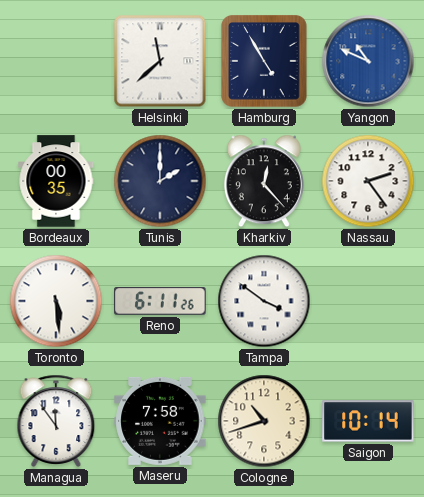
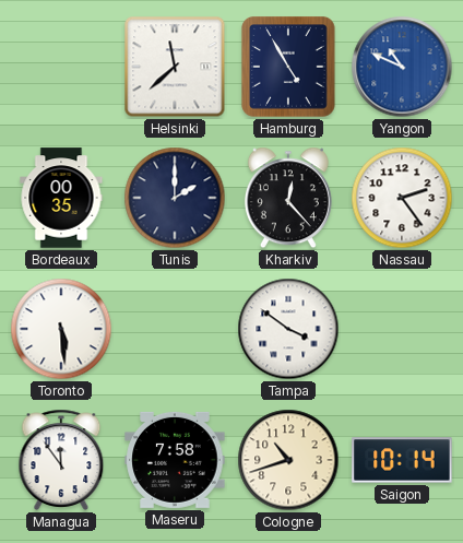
Reno: 6:11 -> none
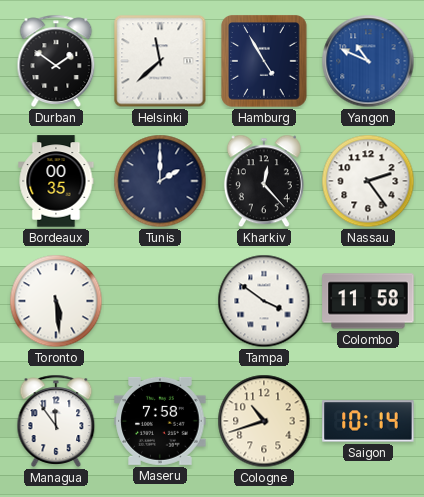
Durban: none -> 1:51
Colombo: none -> 11:58
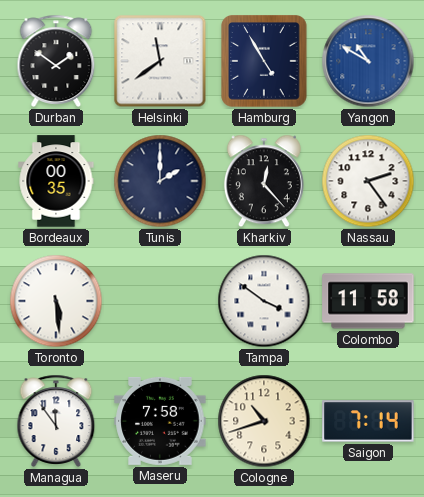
Helsinki: 11:38 -> 11:39
Yangon: 10:49 -> 10:50
Saigon: 10:14 -> 7:14
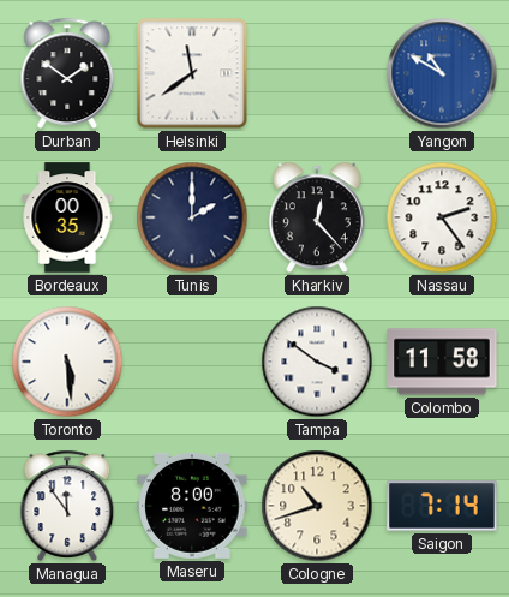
Hamburg: 4:55 -> none
Maseru: 7:58 -> 8:00
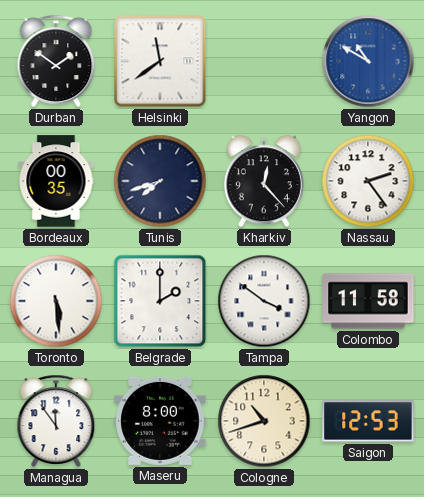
Tunis: 2:00 -> 7:42
Belgrade: none -> 2:00
Saigon: 7:14 -> 12:53
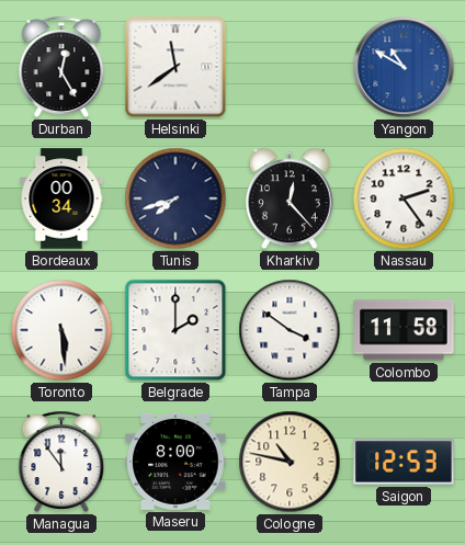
Durban: 1:51 -> 12:25
Bordeaux: 00:35 -> 00:34
Cologne: 10:42 -> 10:47
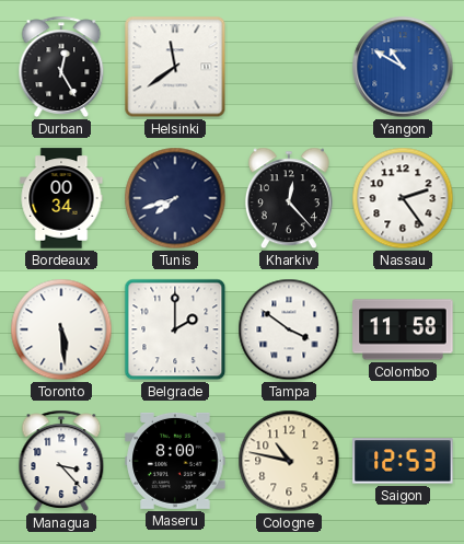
Managua: 11:54 -> 3:23
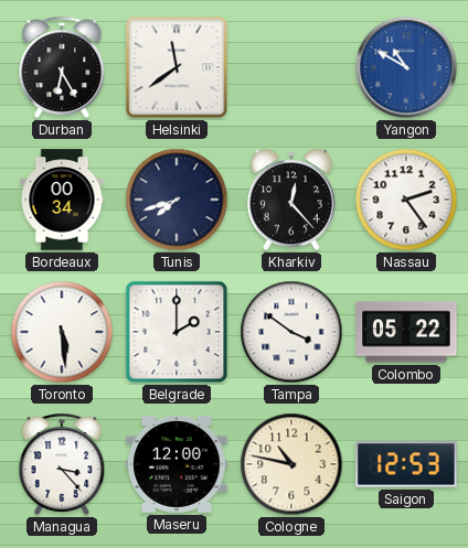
Durban: 12:25 -> 6:25
Colombo: 11:58 -> 05:22
Maseru: 8:00 -> 12:00
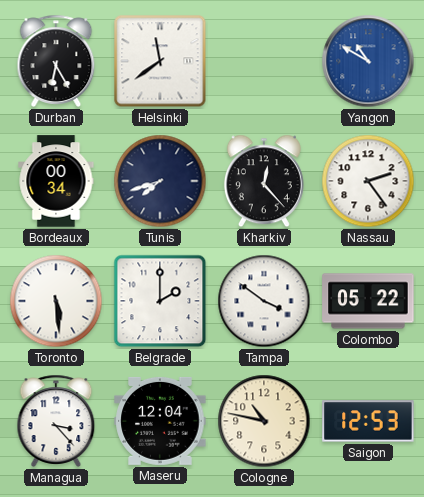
Maseru: 12:00 -> 12:04
